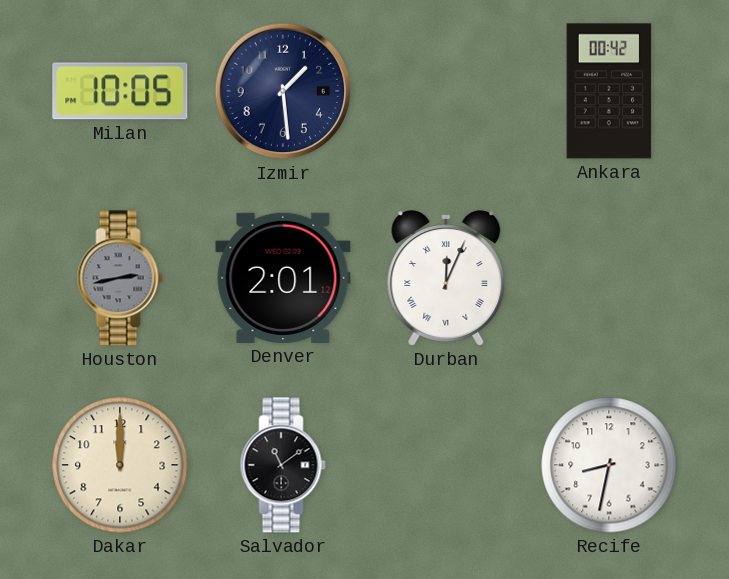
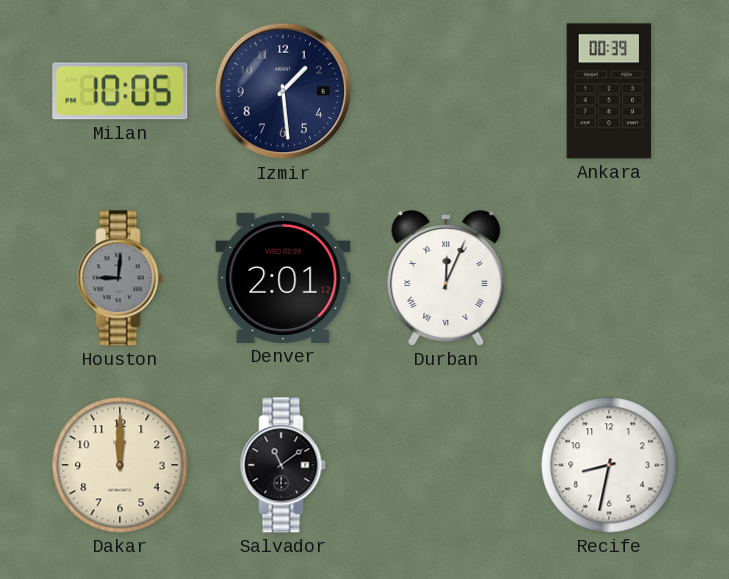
Ankara: 00:42 -> 00:39
Houston: 2:43 -> 9:01
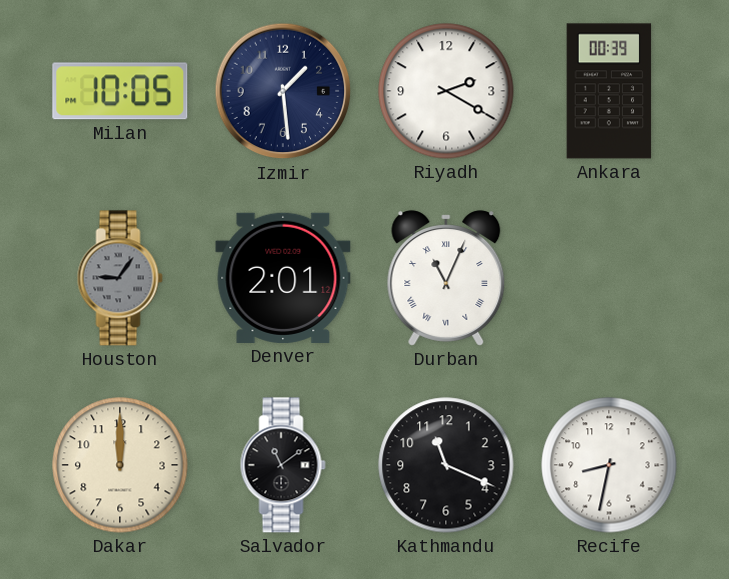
Riyadh: none -> 2:20
Houston: 9:01 -> 9:06
Durban: 12:04 -> 11:04
Kathmandu: none -> 11:19
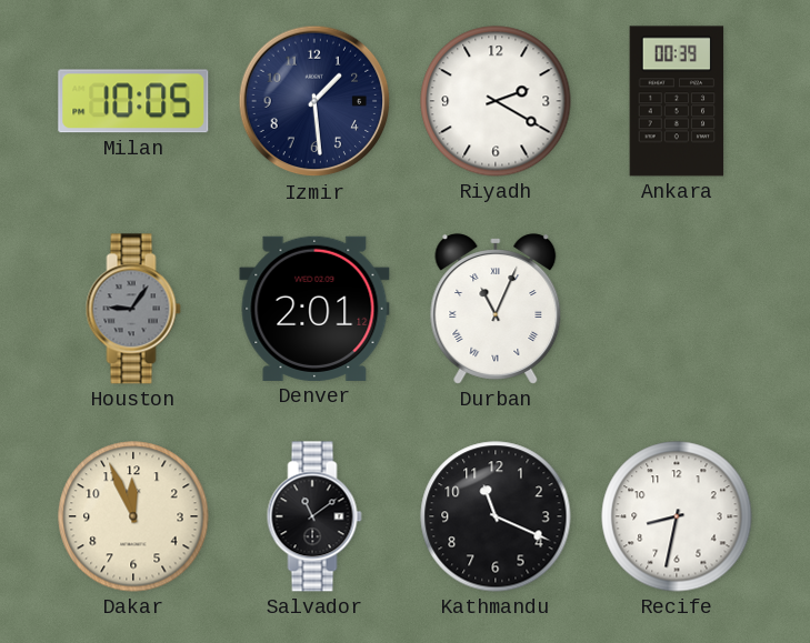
Dakar: 12:00 -> 11:56
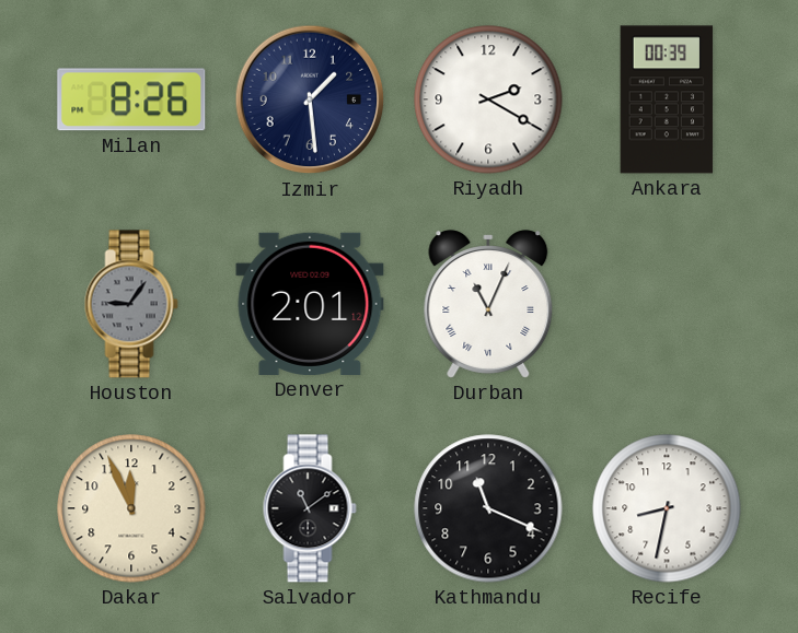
Milan: 10:05 -> 8:26
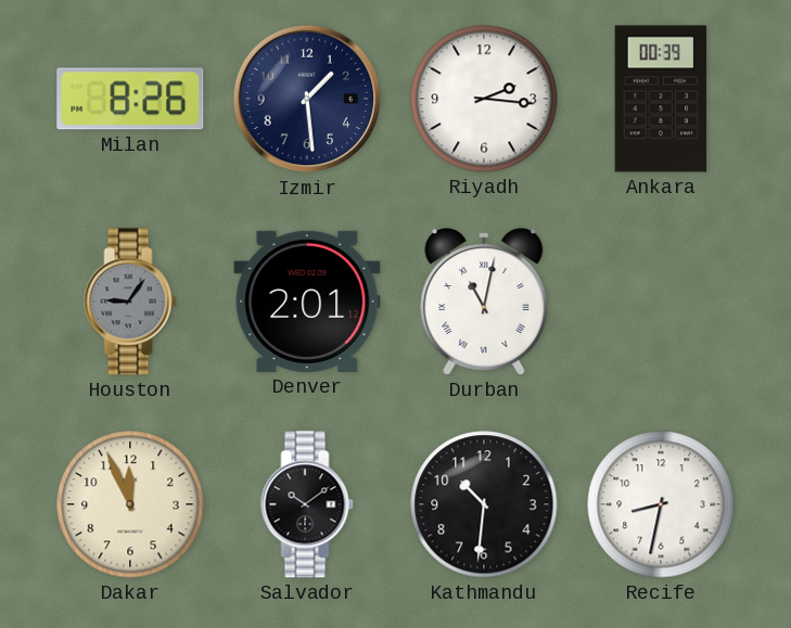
Riyadh: 2:20 -> 2:16
Durban: 11:04 -> 11:02
Salvador: 11:09 -> 10:09
Kathmandu: 11:19 -> 10:31
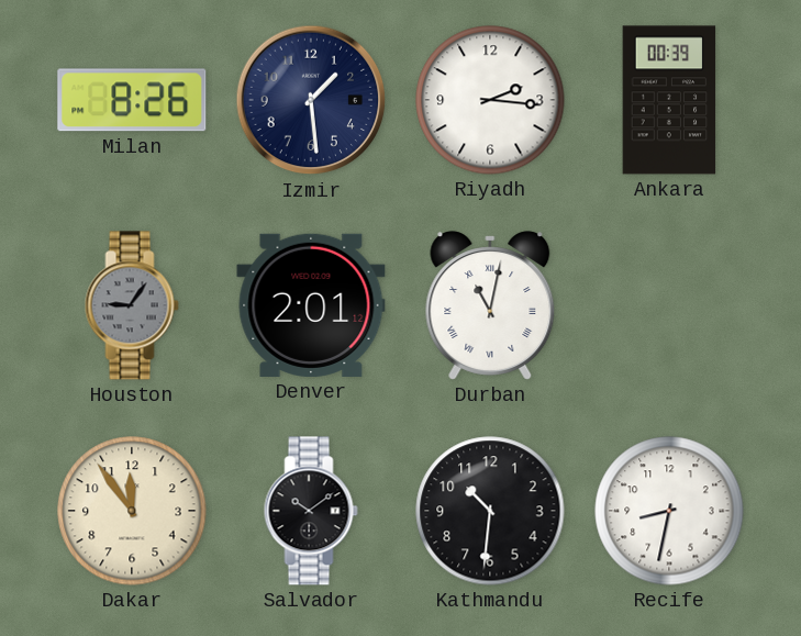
Dakar: 11:56 -> 11:54
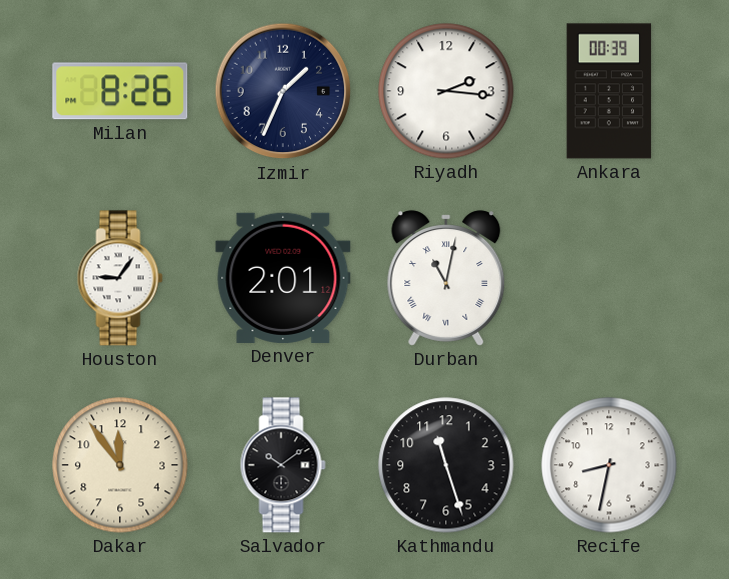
Izmir: 1:29 -> 1:34
Houston dial: grey -> white
Kathmandu: 10:31 -> 11:27
